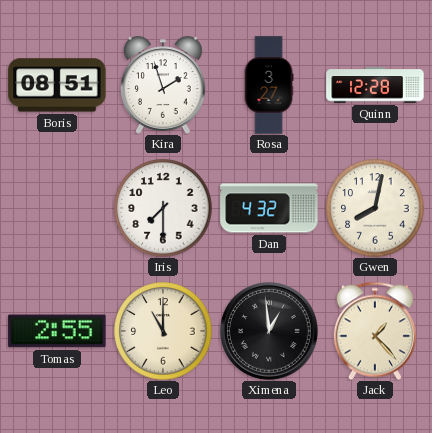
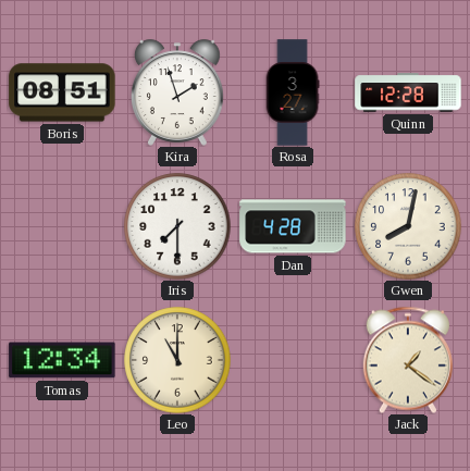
Dan: 4:32 -> 4:28
Tomas: 2:55 -> 12:34
Ximena: 12:59 -> none
Jack: 1:23 -> 1:21
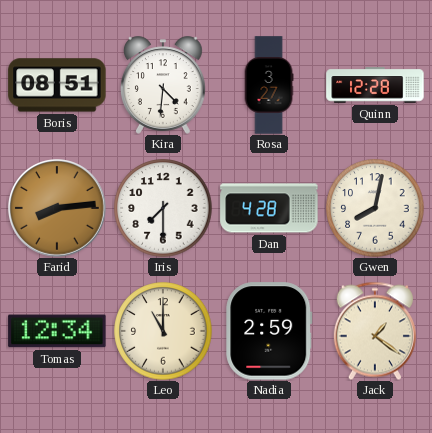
Kira: 1:57 -> 4:31
Farid: none -> 8:14
Nadia: none -> 2:59
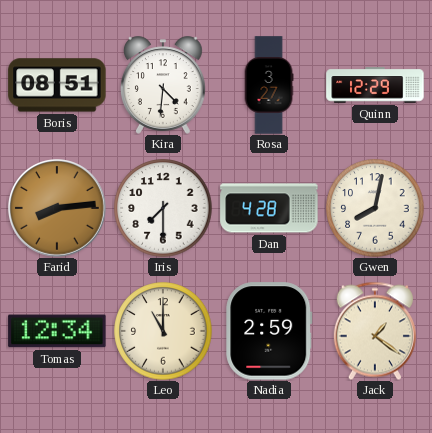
Quinn: 12:28 -> 12:29
